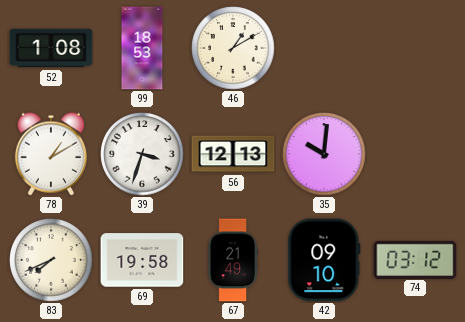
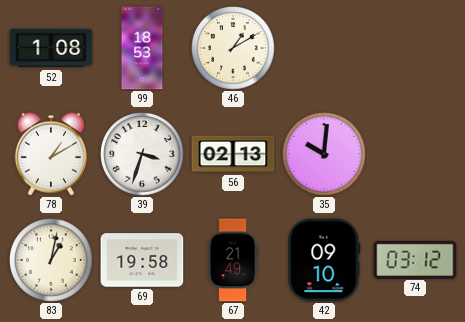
56: 12:13 -> 02:13
83: 7:41 -> 1:02
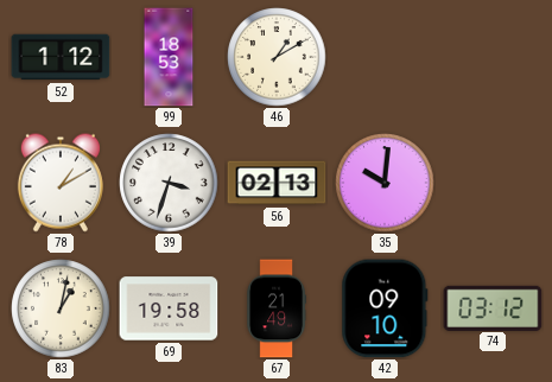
52: 1:08 -> 1:12
